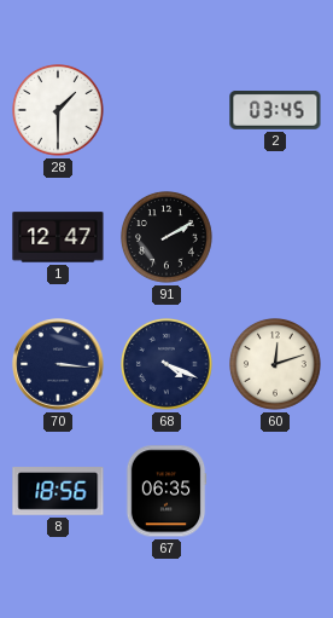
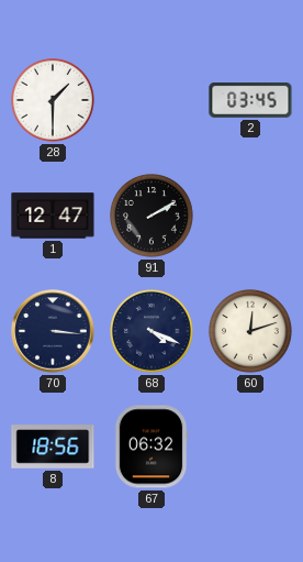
67: 06:35 -> 06:32
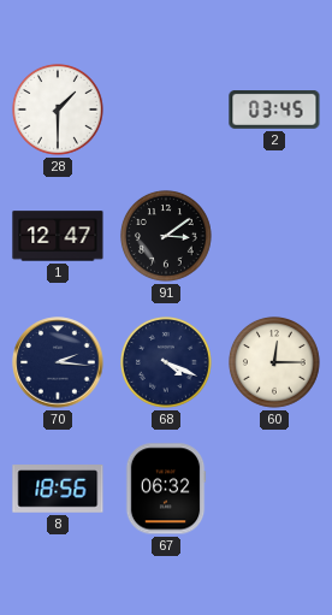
91: 2:10 -> 3:09
70: 3:16 -> 2:16
60: 12:12 -> 12:15
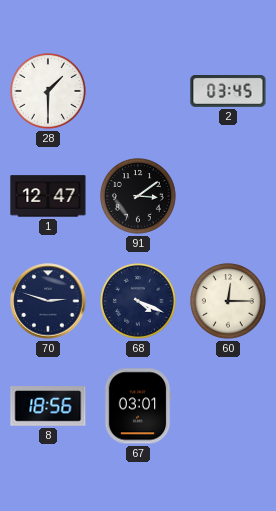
70: 2:16 -> 2:48
67: 06:32 -> 03:01
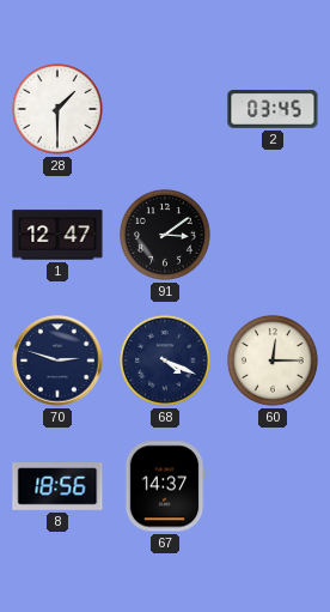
67: 03:01 -> 14:37
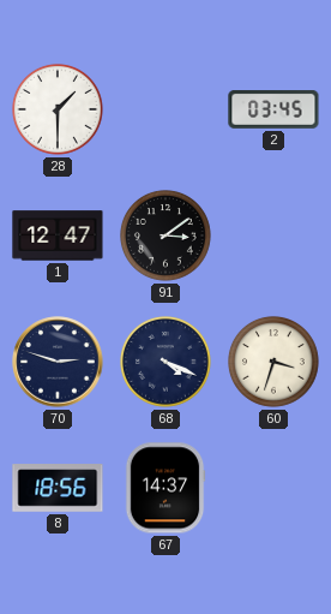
60: 12:15 -> 3:33
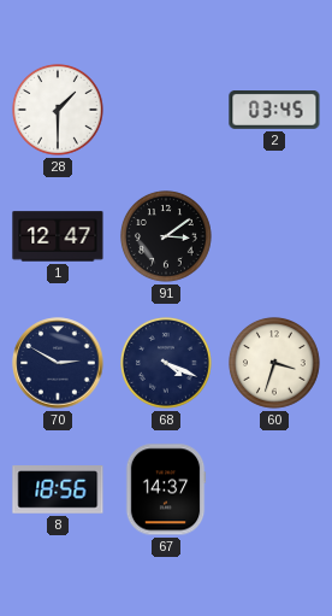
70: 2:48 -> 2:50
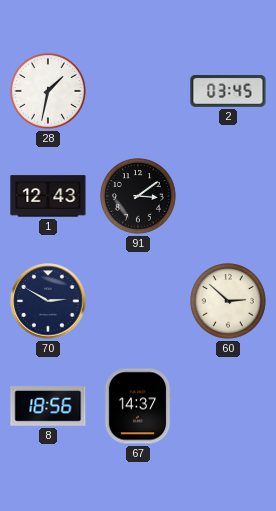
28: 1:30 -> 1:32
1: 12:47 -> 12:43
68: 4:19 -> none
60: 3:33 -> 2:52
